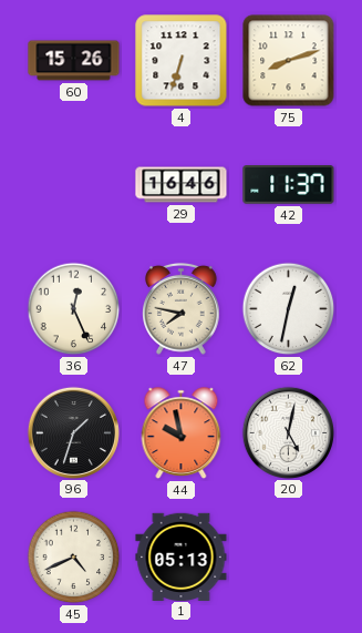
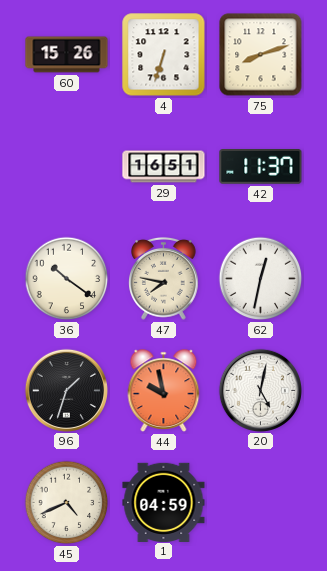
29: 16:46 -> 16:51
36: 12:26 -> 10:21
1: 05:13 -> 04:59
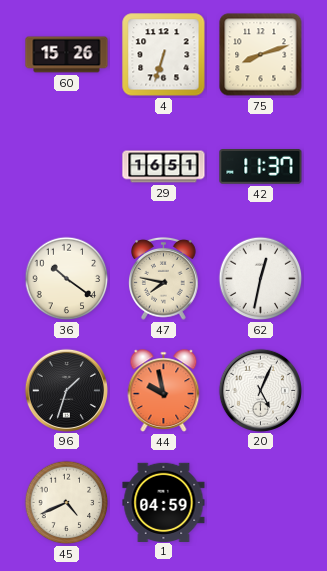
20: 5:02 -> 5:04
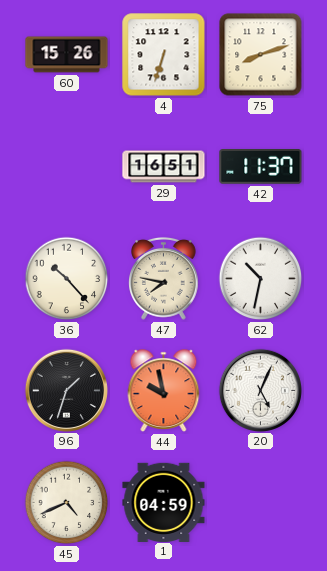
36: 10:21 -> 10:23
62: 12:32 -> 10:32
